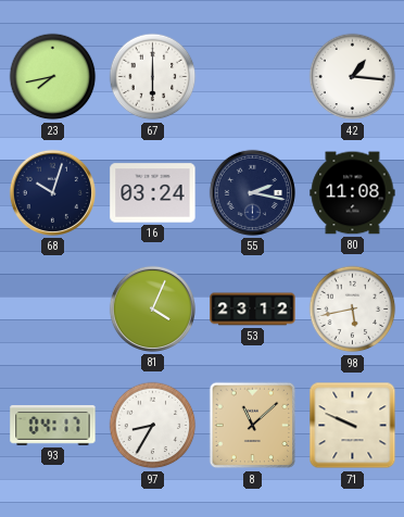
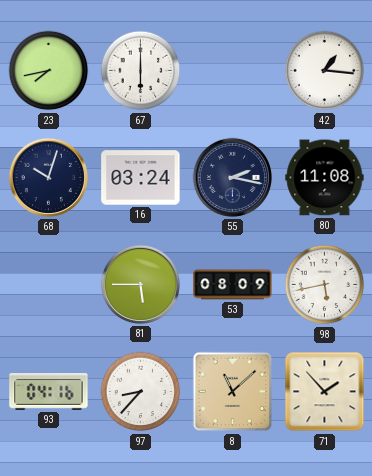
81: 4:04 -> 5:45
53: 23:12 -> 08:09
93: 04:17 -> 04:16
97: 8:35 -> 8:37
71: 9:49 -> 1:53
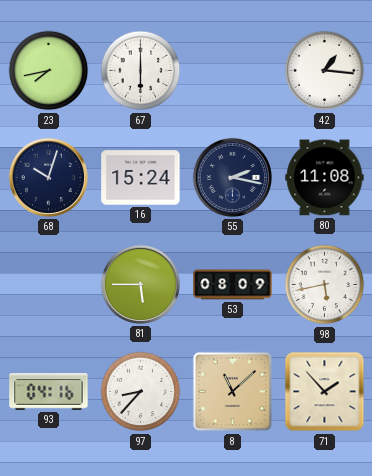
16: 03:24 -> 15:24
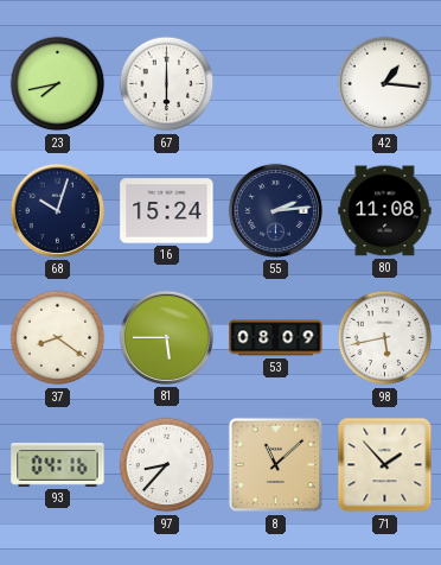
55: 2:17 -> 2:14
37: none -> 8:21
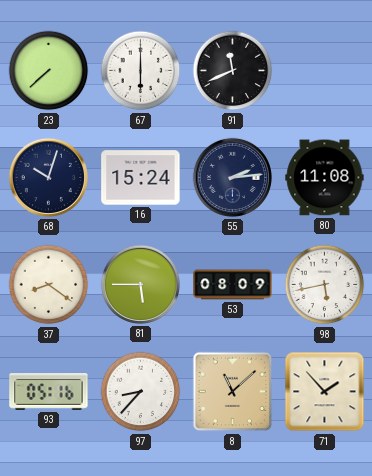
23: 7:43 -> 7:38
91: none -> 11:41
42: 1:16 -> none
93: 04:16 -> 05:16
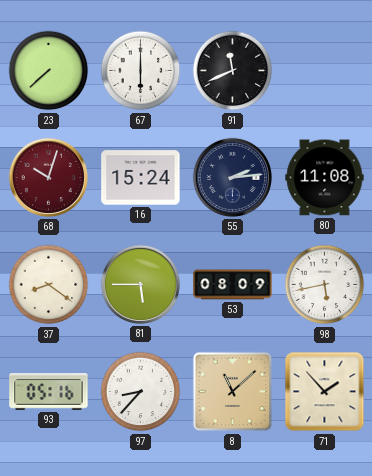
68 dial: navy -> burgundy
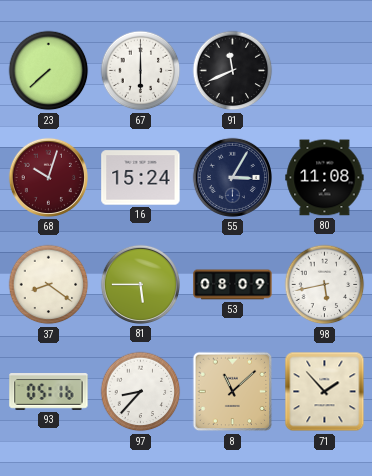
55: 2:14 -> 3:05
